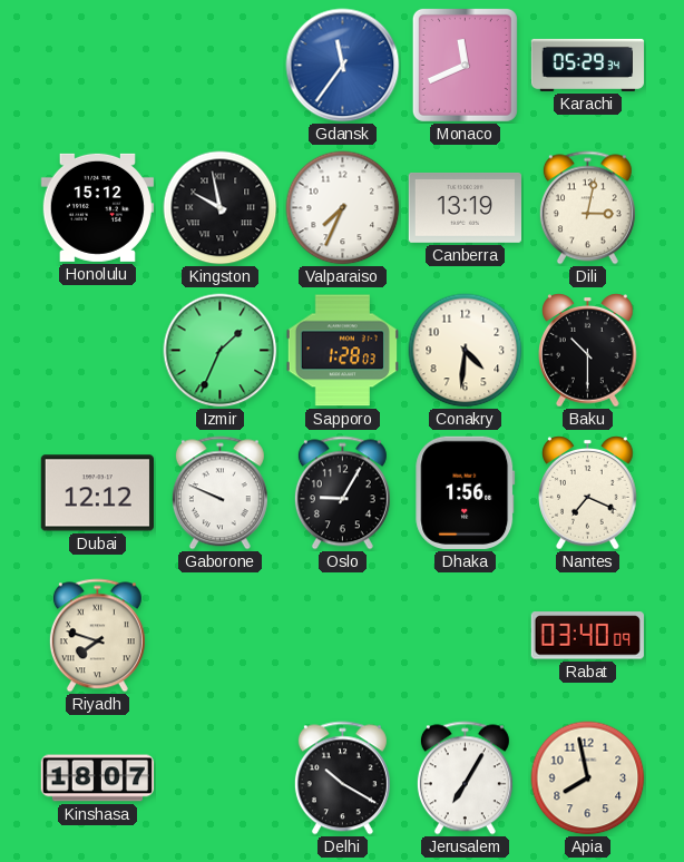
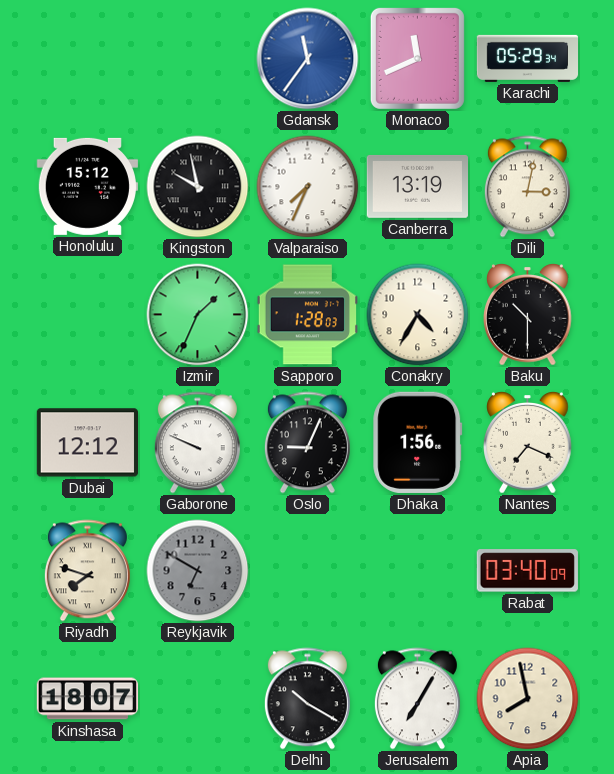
Conakry: 4:31 -> 4:35
Oslo: 9:05 -> 9:04
Reykjavik: none -> 6:50
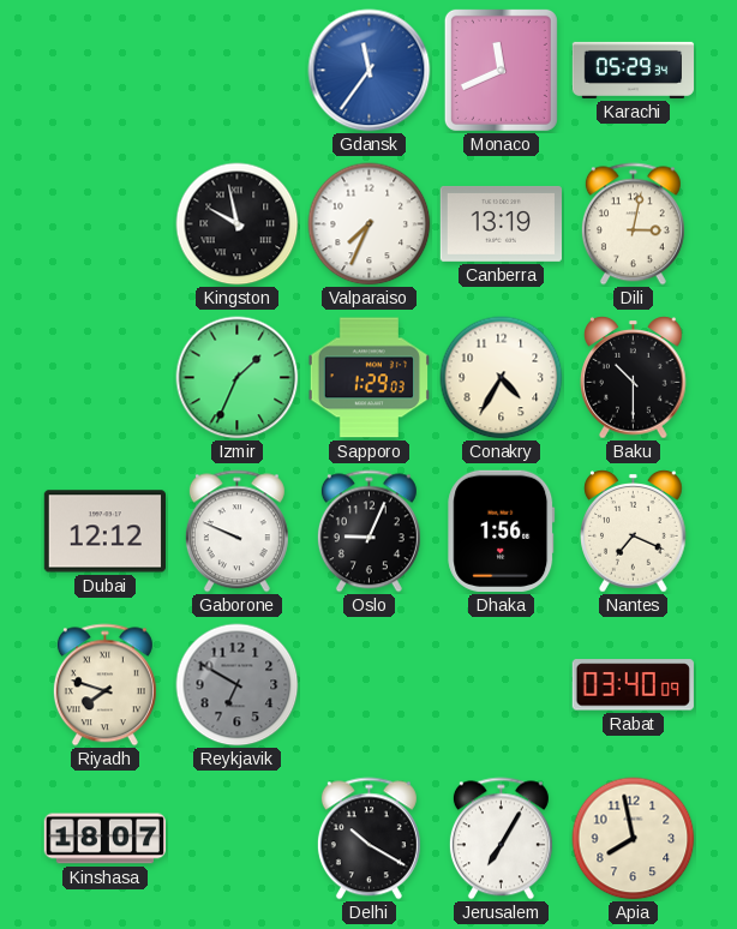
Honolulu: 15:12 -> none
Sapporo: 1:28 -> 1:29
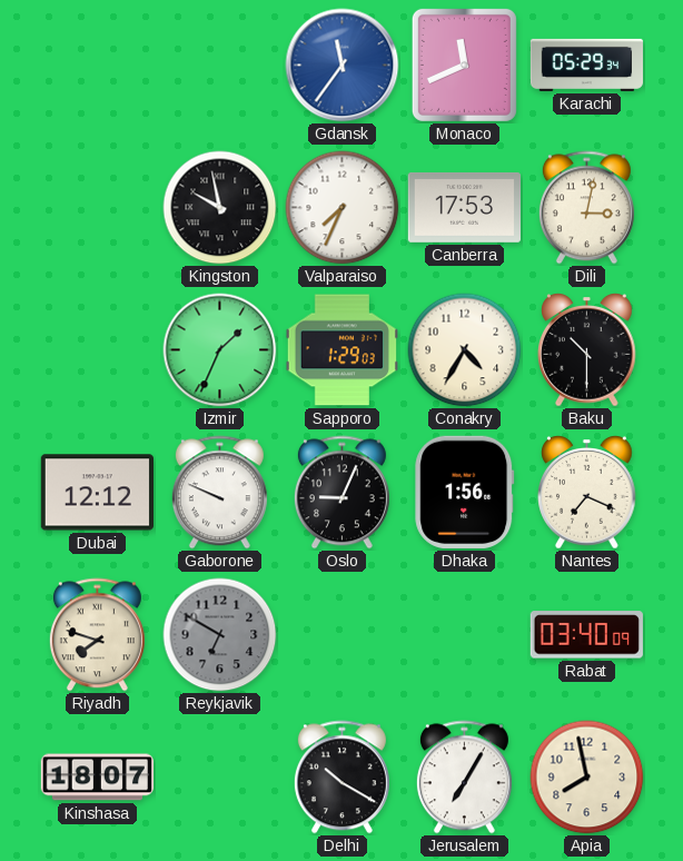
Canberra: 13:19 -> 17:53
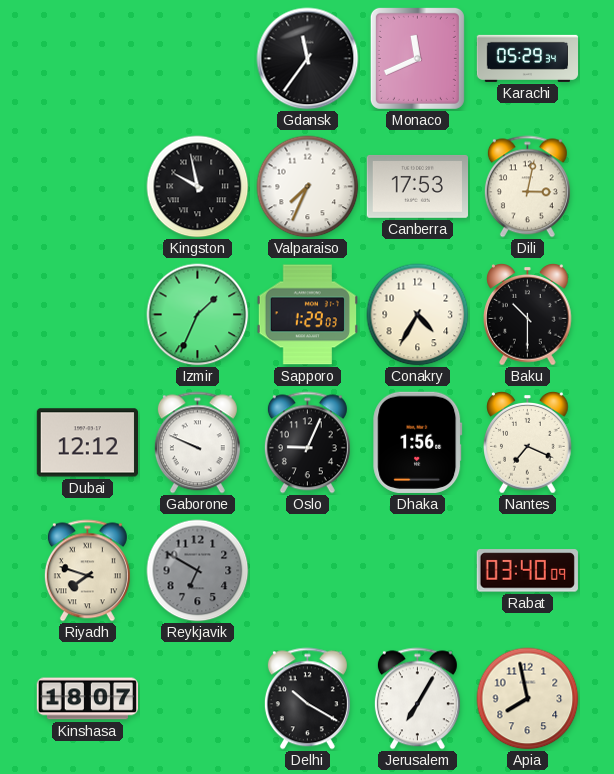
Gdansk dial: blue -> black
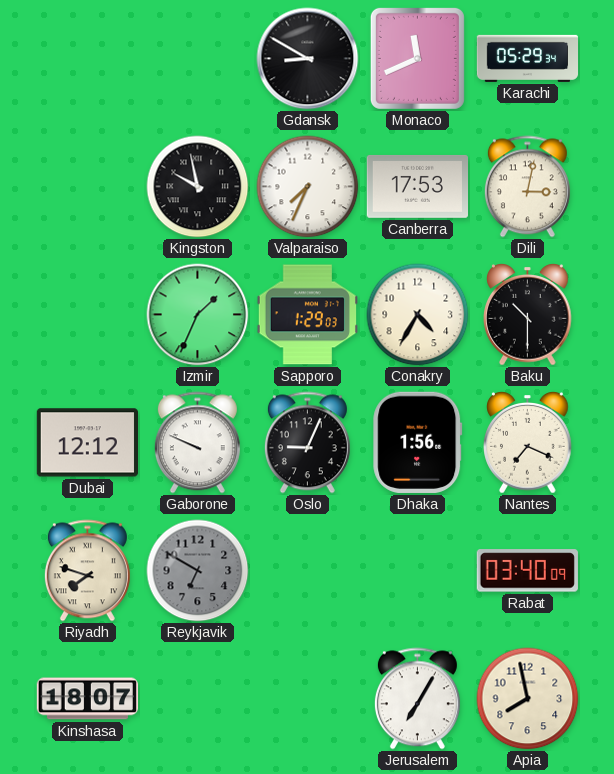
Gdansk: 11:36 -> 8:50
Delhi: 10:20 -> none
